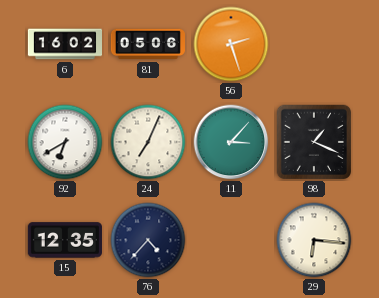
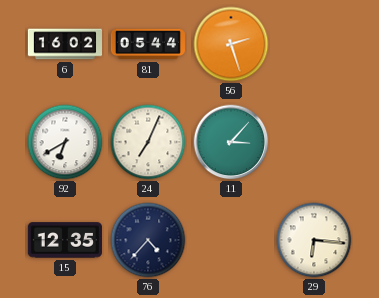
81: 05:06 -> 05:44
98: 1:19 -> none
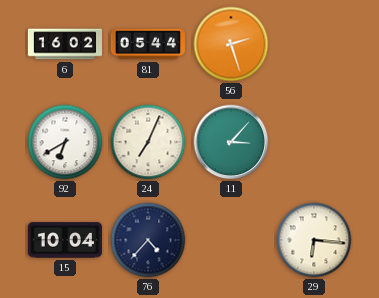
15: 12:35 -> 10:04
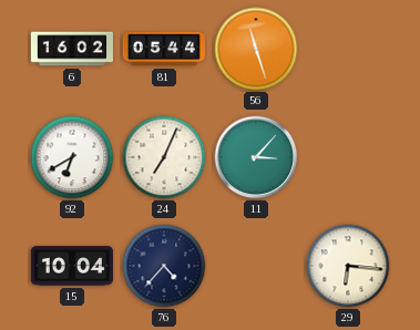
56: 2:27 -> 11:27
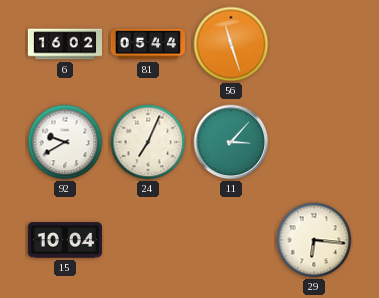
92: 6:40 -> 9:40
76: 4:37 -> none
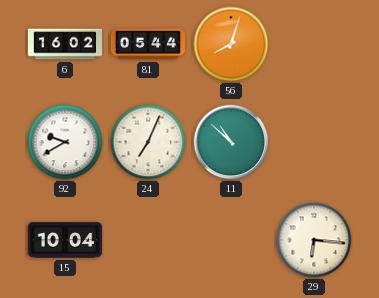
56: 11:27 -> 8:03
11: 3:07 -> 10:52
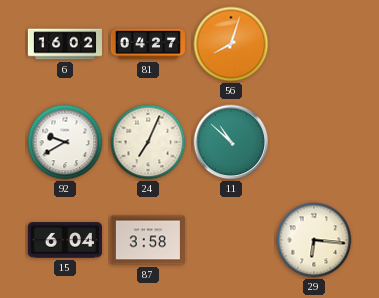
81: 05:44 -> 04:27
15: 10:04 -> 6:04
87: none -> 3:58
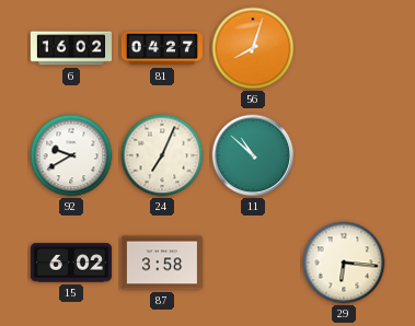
15: 6:04 -> 6:02
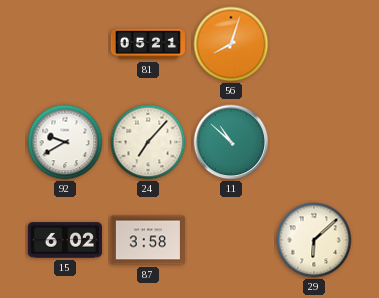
6: 16:02 -> none
81: 04:27 -> 05:21
24: 7:04 -> 7:07
29: 6:16 -> 6:08
